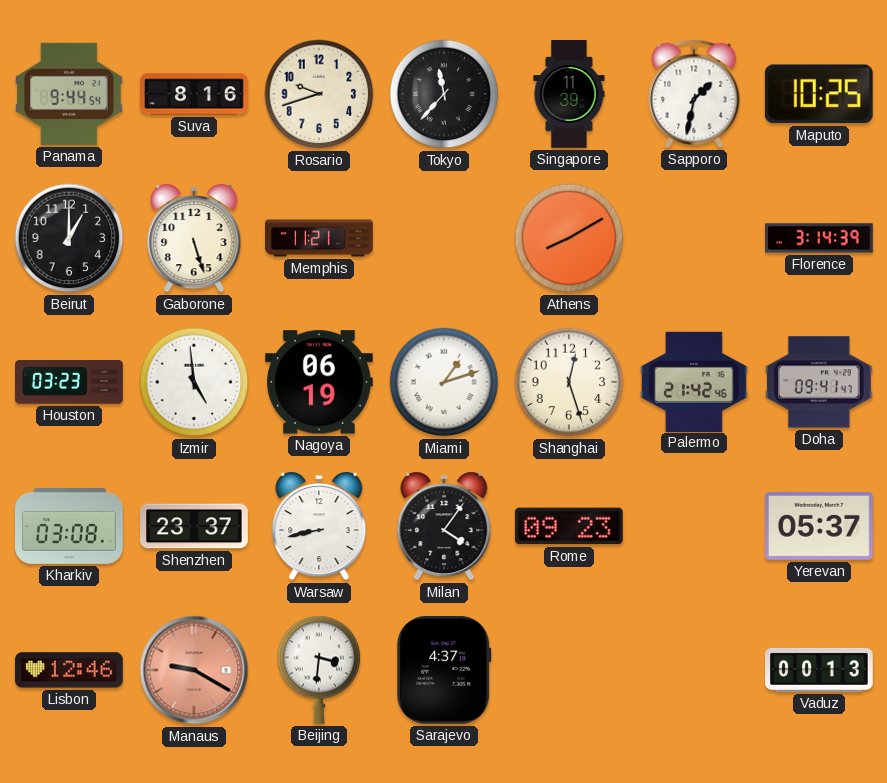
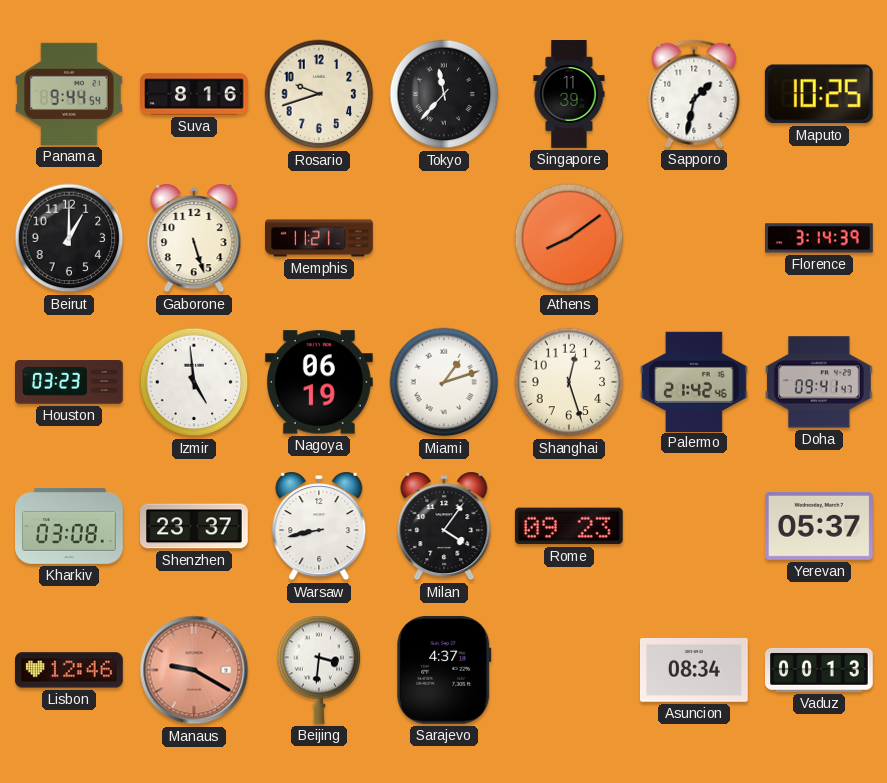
Athens: 8:10 -> 8:09
Asuncion: none -> 08:34
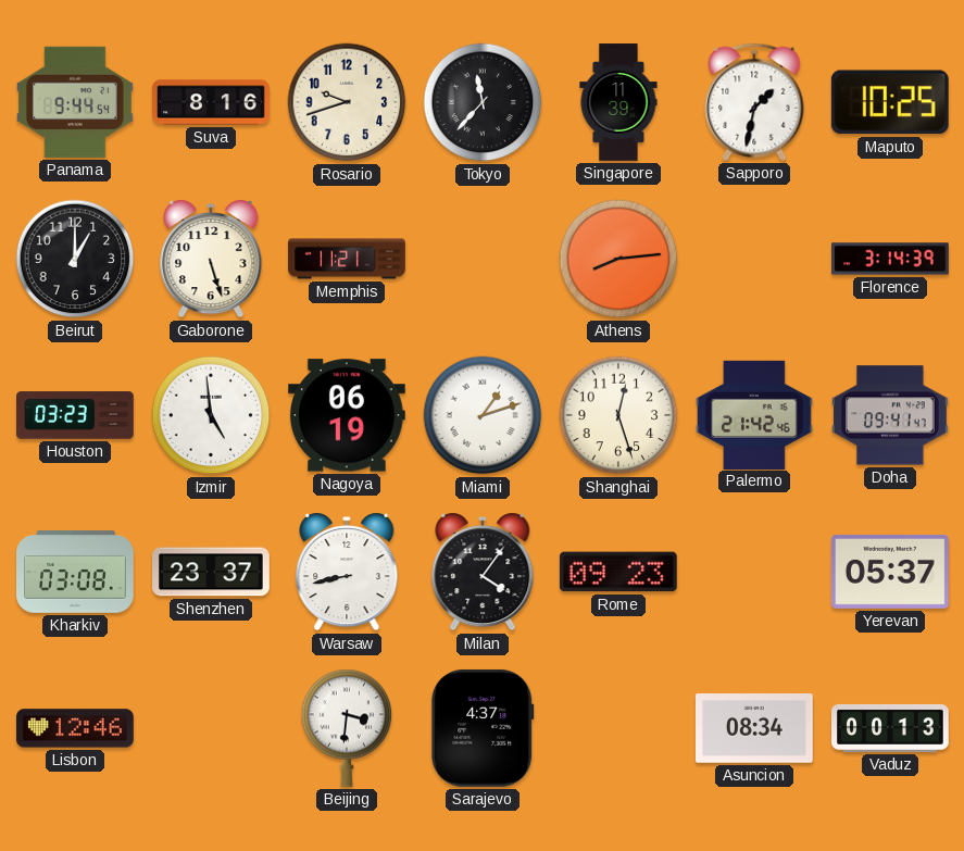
Athens: 8:09 -> 8:14
Manaus: 9:20 -> none
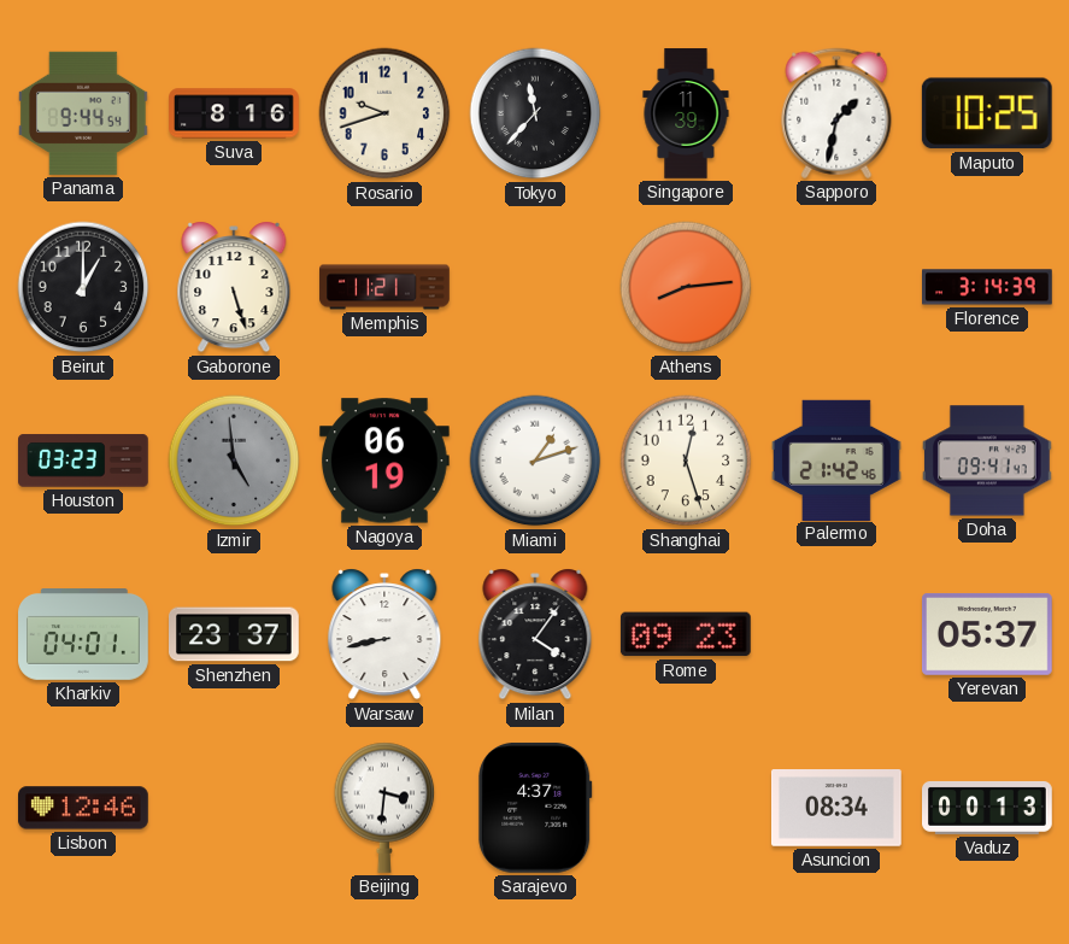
Izmir dial: white -> grey
Kharkiv: 03:08 -> 04:01
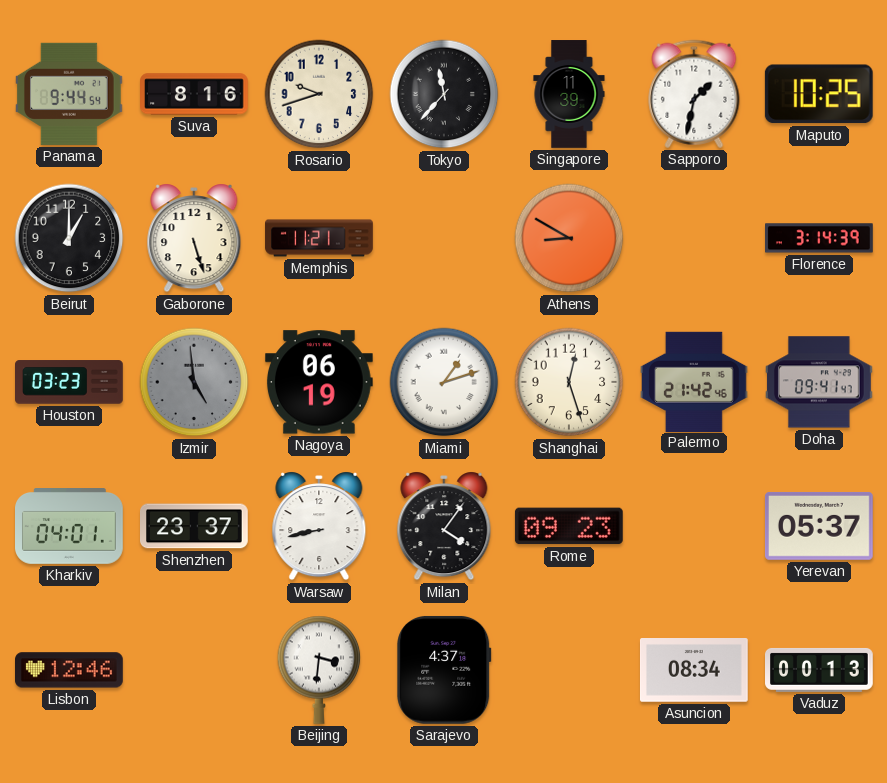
Athens: 8:14 -> 8:50
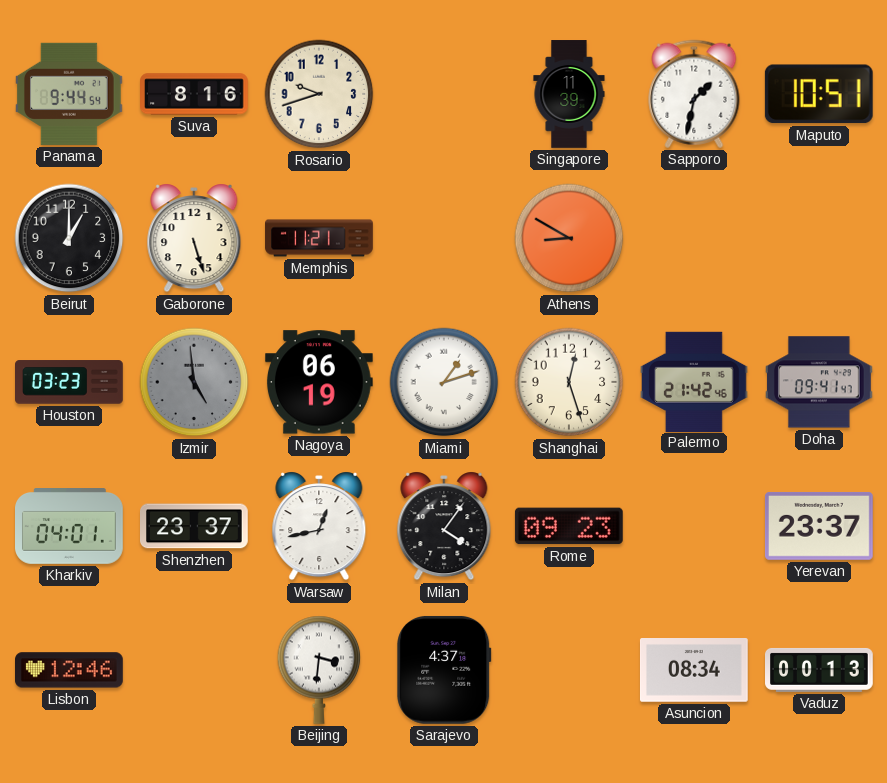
Tokyo: 11:37 -> none
Maputo: 10:25 -> 10:51
Florence: 3:14 -> none
Warsaw: 8:43 -> 12:43
Yerevan: 05:37 -> 23:37
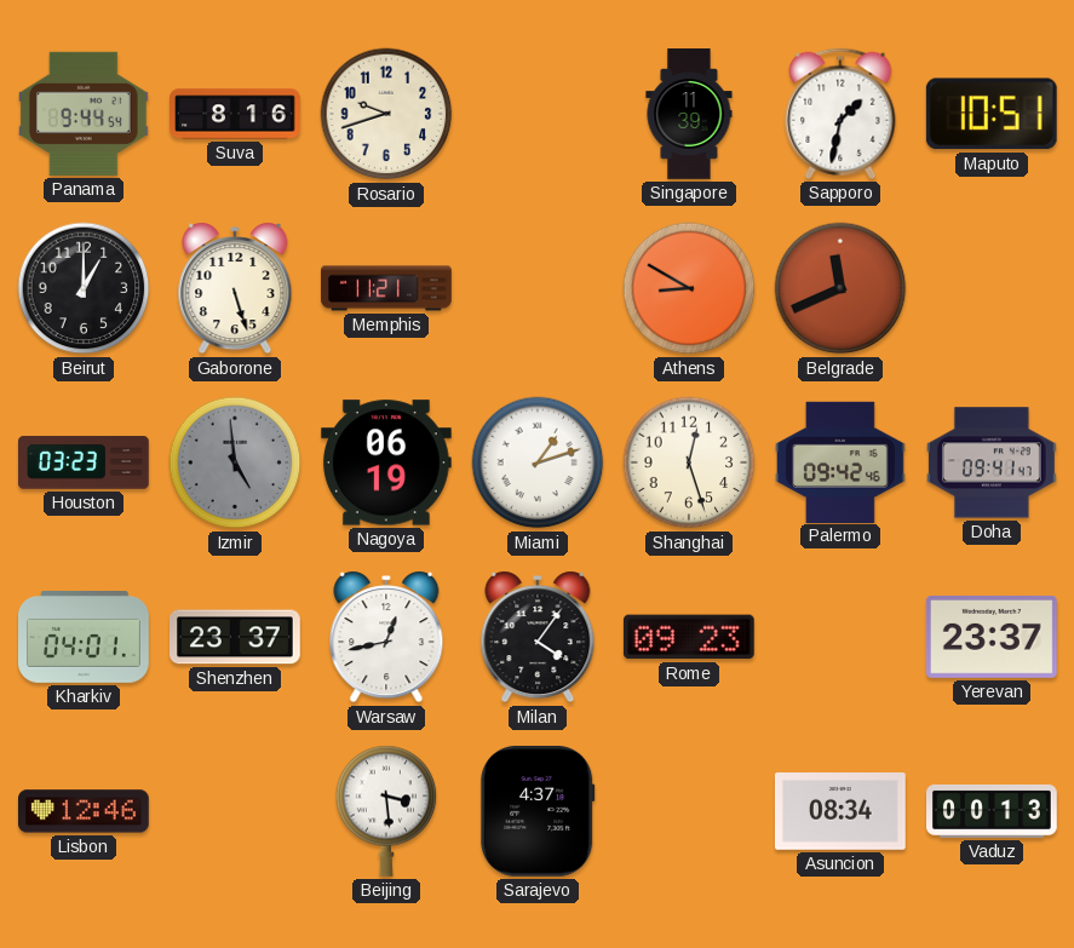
Belgrade: none -> 11:41
Palermo: 21:42 -> 09:42
Beijing: 3:31 -> 3:29
